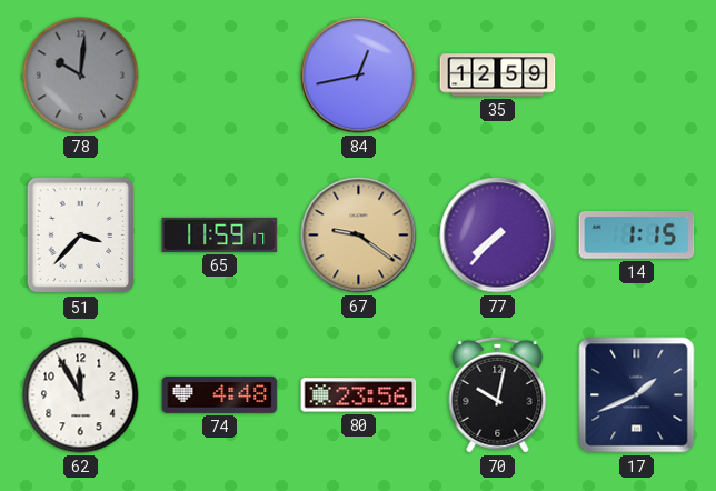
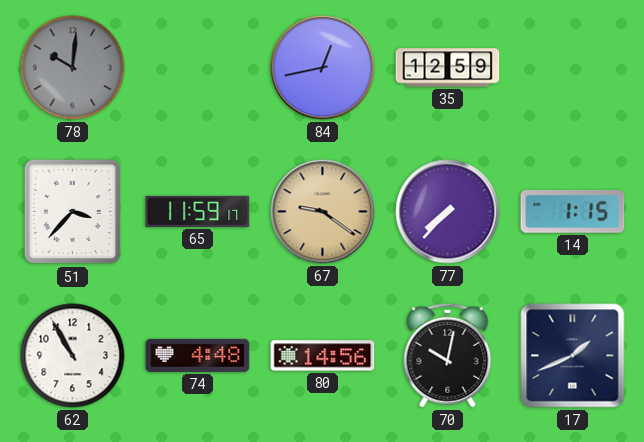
62: 11:55 -> 10:55
80: 23:56 -> 14:56
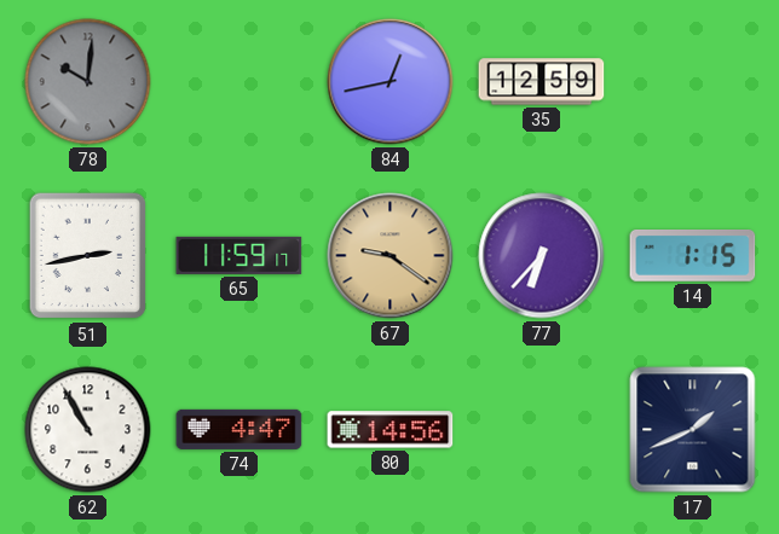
51: 3:37 -> 2:43
77: 7:37 -> 6:37
74: 4:48 -> 4:47
70: 10:02 -> none
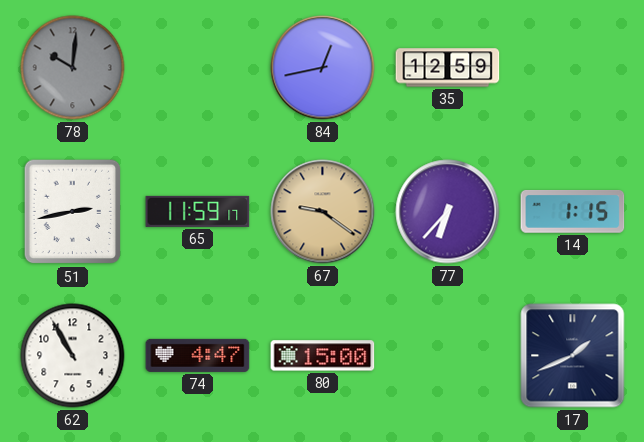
80: 14:56 -> 15:00
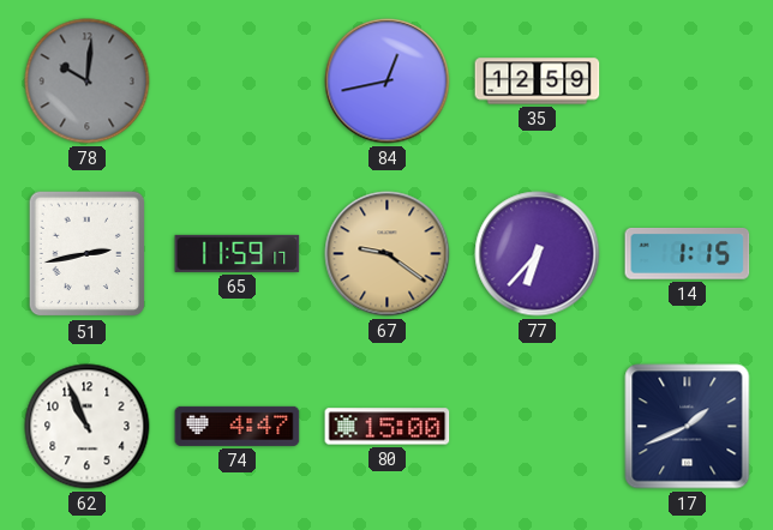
62: 10:55 -> 10:56
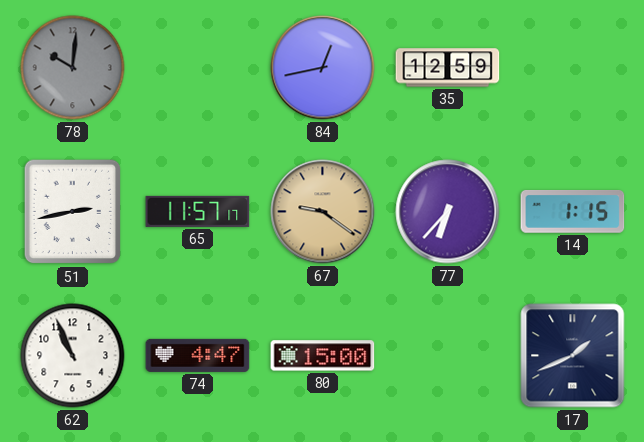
65: 11:59 -> 11:57
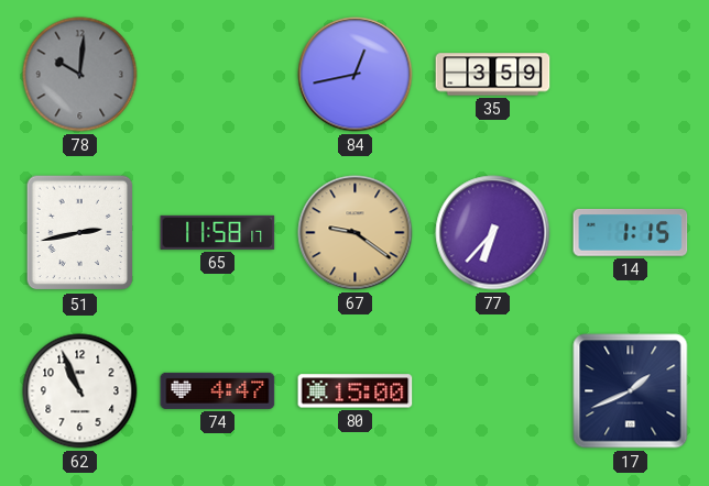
35: 12:59 -> 3:59
65: 11:57 -> 11:58
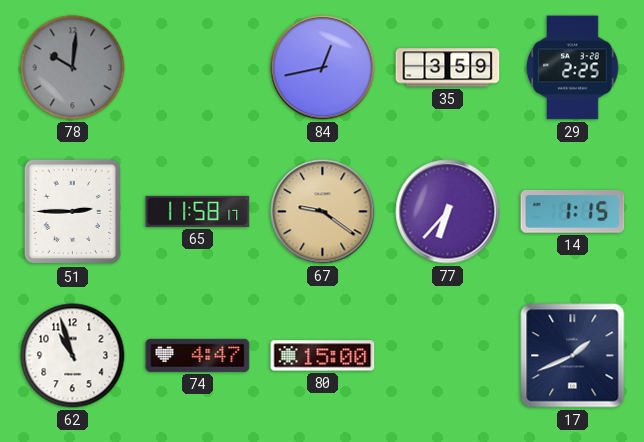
29: none -> 2:25
51: 2:43 -> 2:45
62: 10:56 -> 10:57
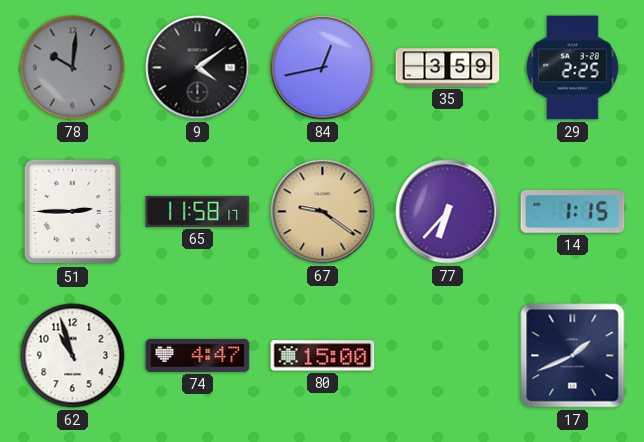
9: none -> 4:09
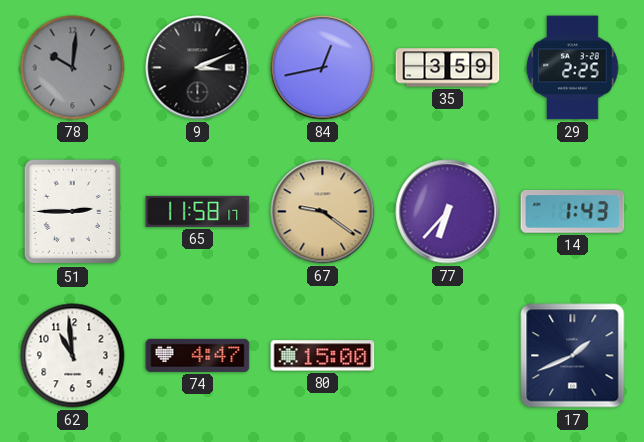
9: 4:09 -> 3:11
14: 1:15 -> 1:43
62: 10:57 -> 10:59
